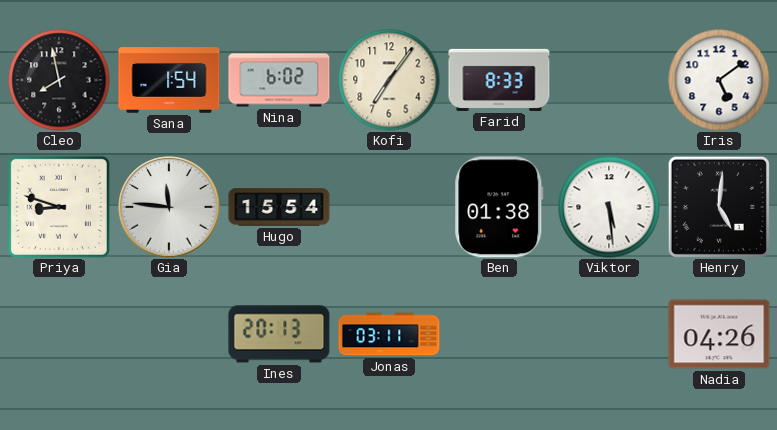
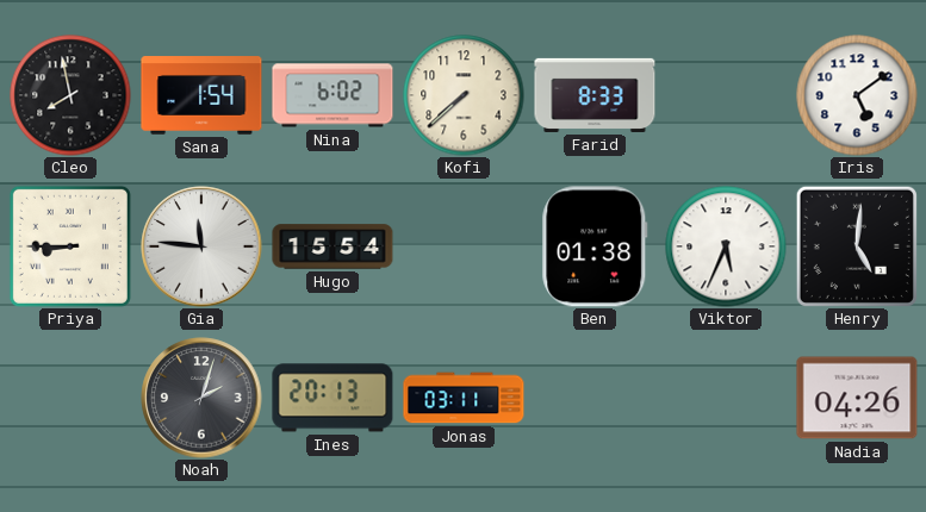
Kofi: 7:06 -> 7:38
Priya: 8:48 -> 8:45
Viktor: 5:29 -> 5:34
Noah: none -> 2:03
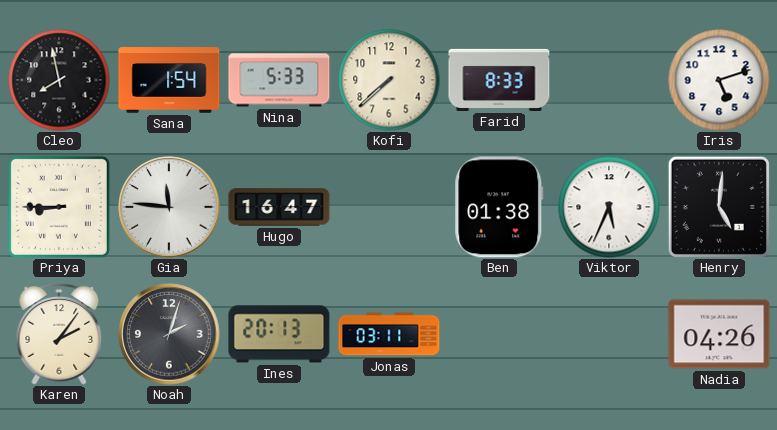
Nina: 6:02 -> 5:33
Iris: 5:09 -> 5:12
Hugo: 15:54 -> 16:47
Karen: none -> 2:06
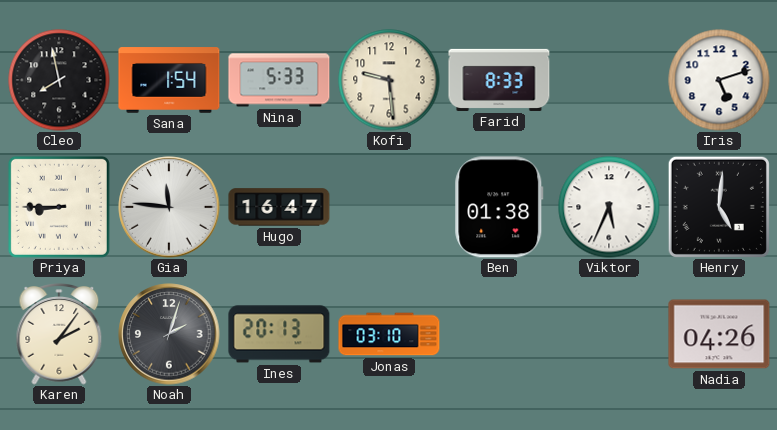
Kofi: 7:38 -> 9:29
Jonas: 03:11 -> 03:10
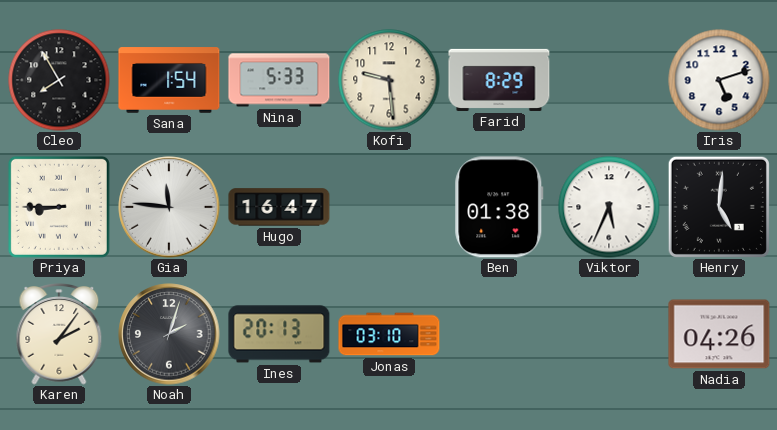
Cleo: 7:58 -> 7:55
Farid: 8:33 -> 8:29
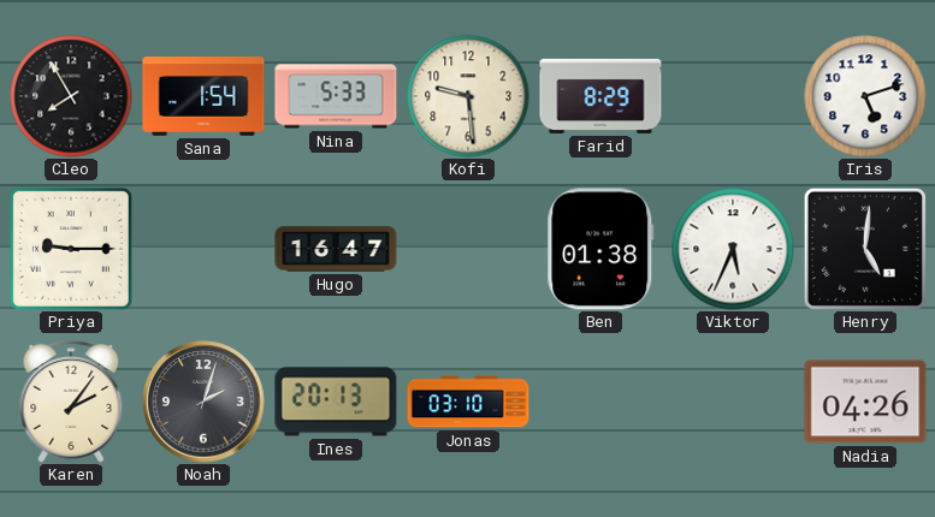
Priya: 8:45 -> 9:15
Gia: 11:46 -> none
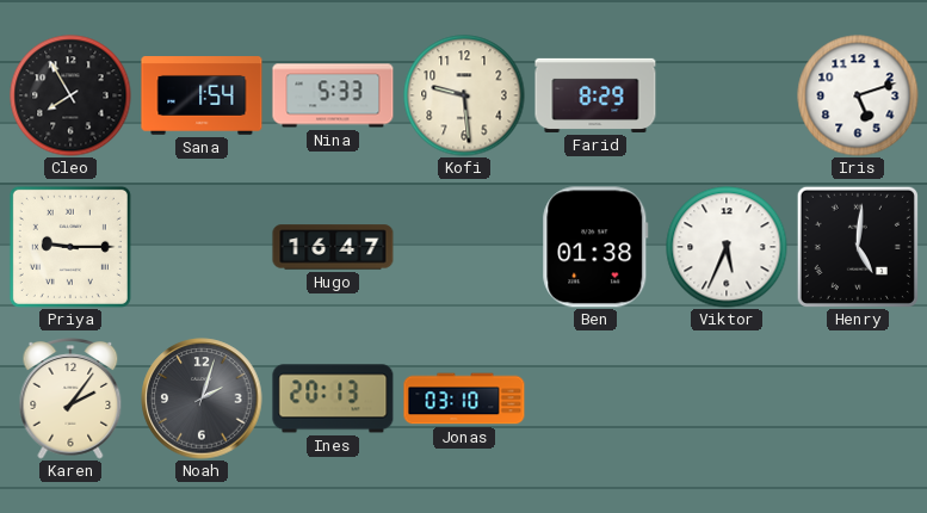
Nadia: 04:26 -> none
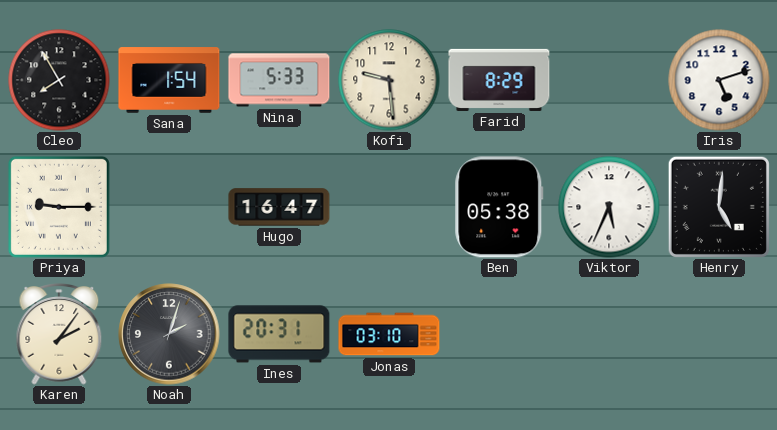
Ben: 01:38 -> 05:38
Ines: 20:13 -> 20:31
